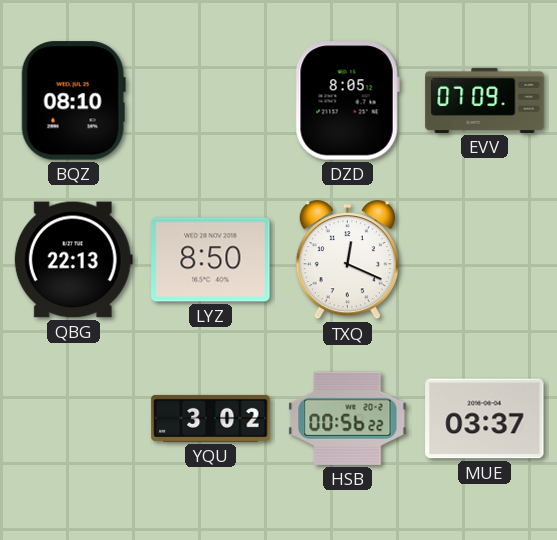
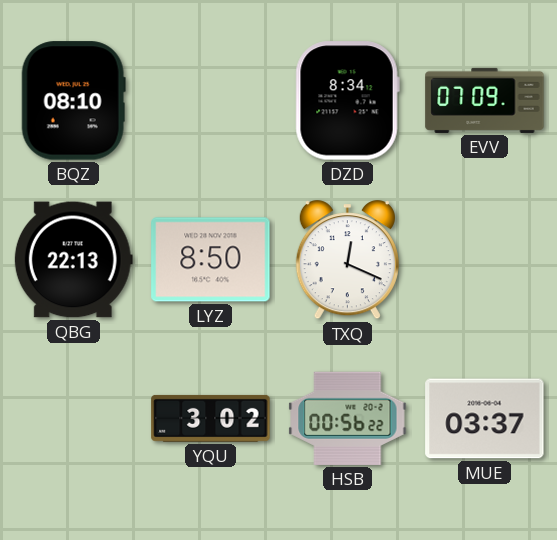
DZD: 8:05 -> 8:34
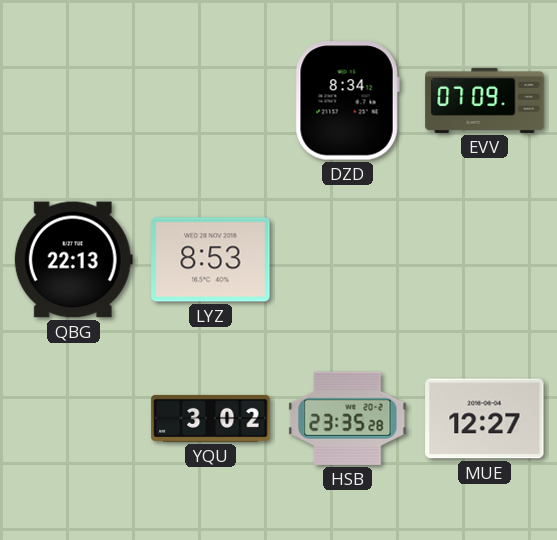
BQZ: 08:10 -> none
LYZ: 8:50 -> 8:53
TXQ: 12:19 -> none
HSB: 00:56 -> 23:35
MUE: 03:37 -> 12:27
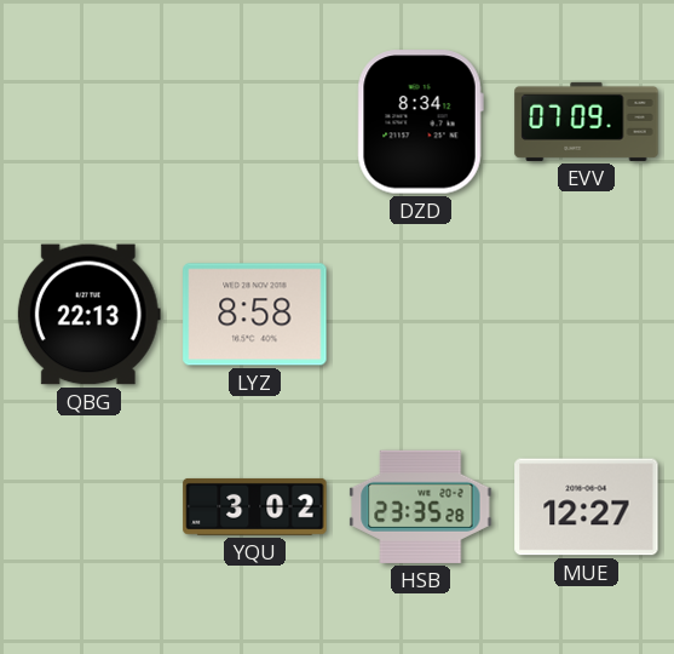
LYZ: 8:53 -> 8:58
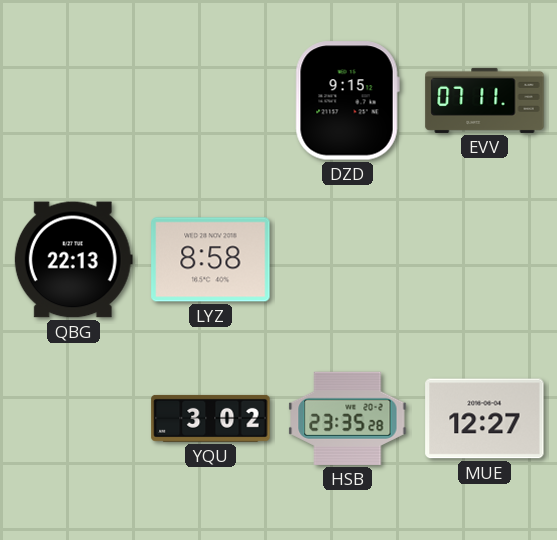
DZD: 8:34 -> 9:15
EVV: 07:09 -> 07:11
